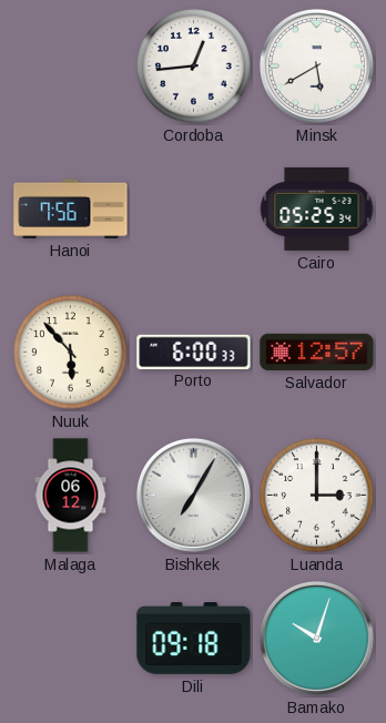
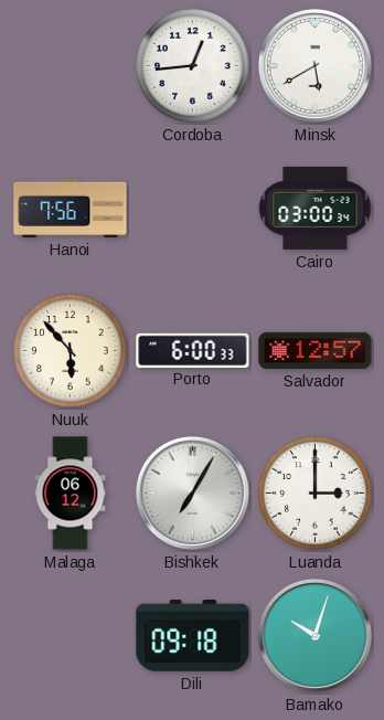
Cairo: 05:25 -> 03:00
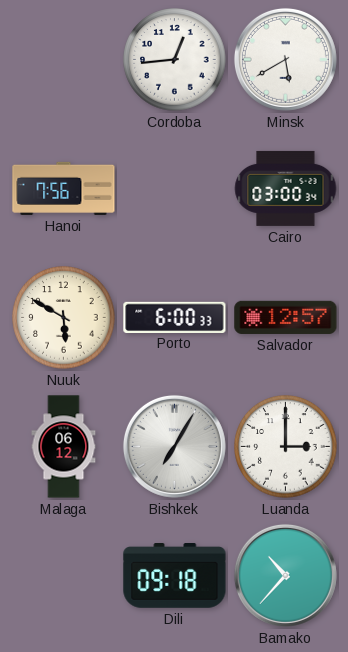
Nuuk: 5:53 -> 5:50
Bamako: 10:03 -> 10:37
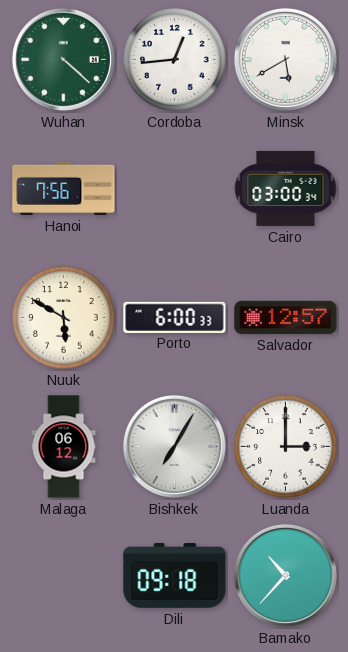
Wuhan: none -> 4:22
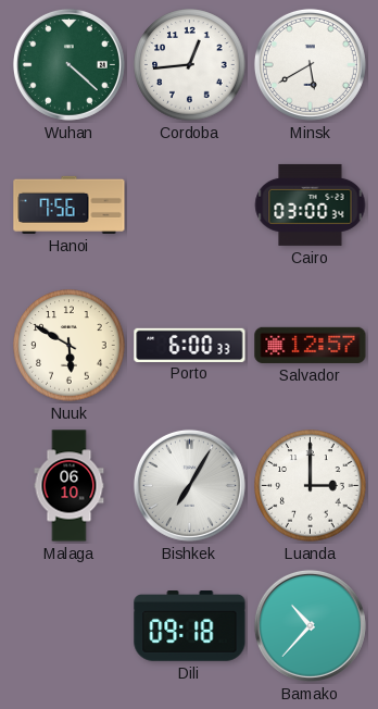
Malaga: 06:12 -> 06:10
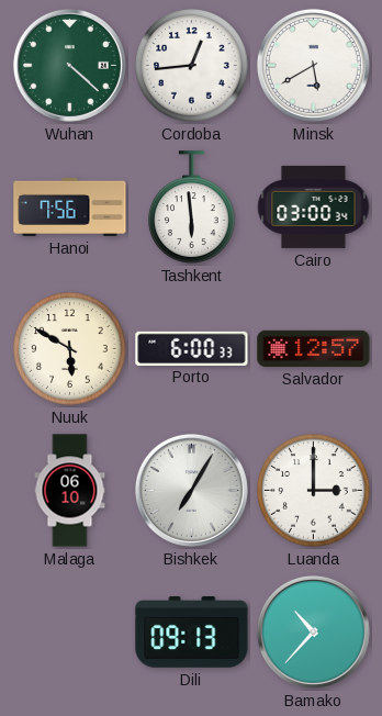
Tashkent: none -> 5:59
Dili: 09:18 -> 09:13
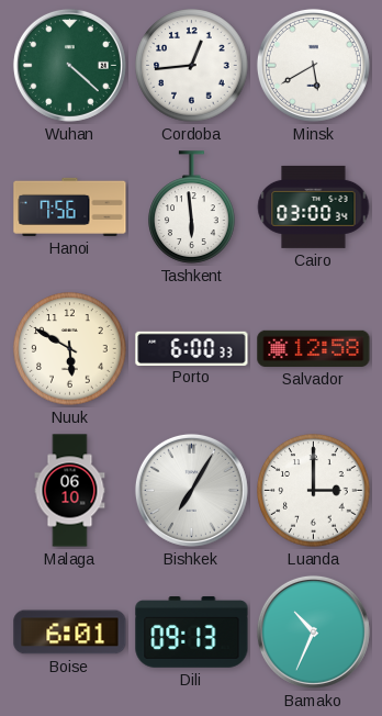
Salvador: 12:57 -> 12:58
Boise: none -> 6:01
Bamako: 10:37 -> 10:34
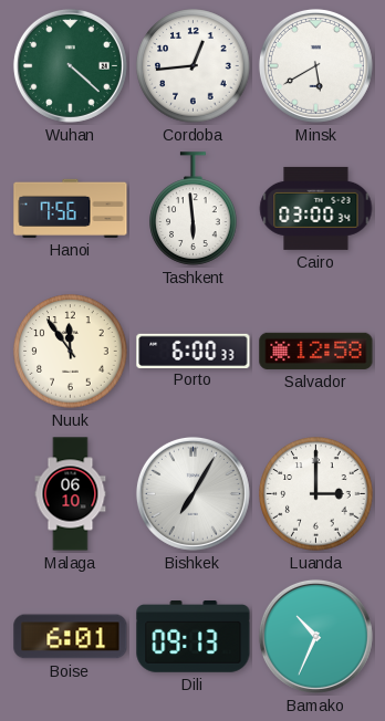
Nuuk: 5:50 -> 11:54
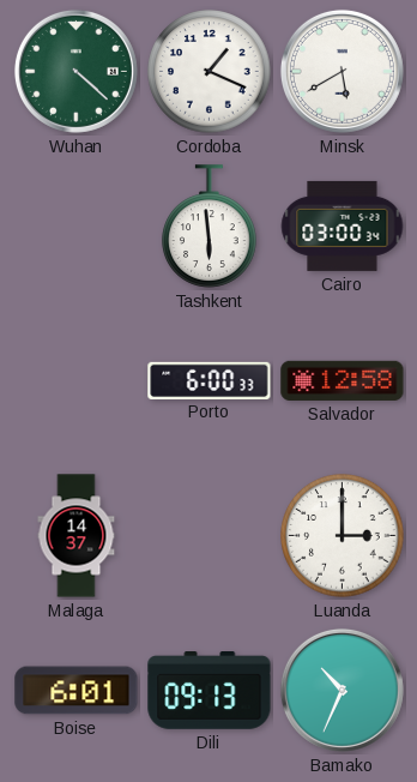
Cordoba: 12:44 -> 1:19
Hanoi: 7:56 -> none
Nuuk: 11:54 -> none
Malaga: 06:10 -> 14:37
Bishkek: 7:05 -> none
